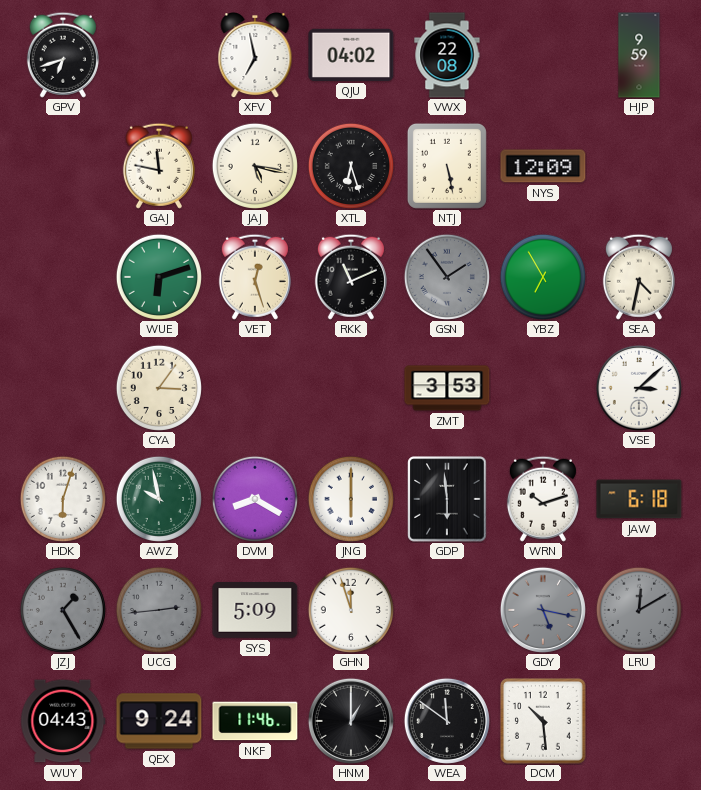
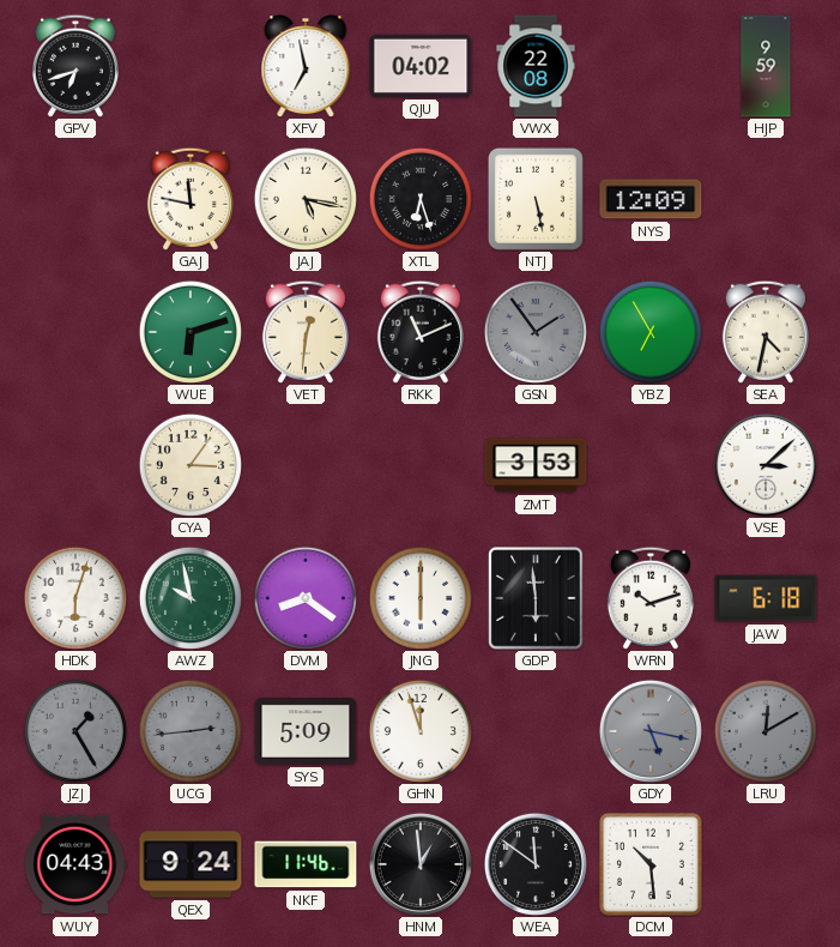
VET: 12:27 -> 12:31
DVM: 8:20 -> 8:21
HNM: 1:00 -> 12:59
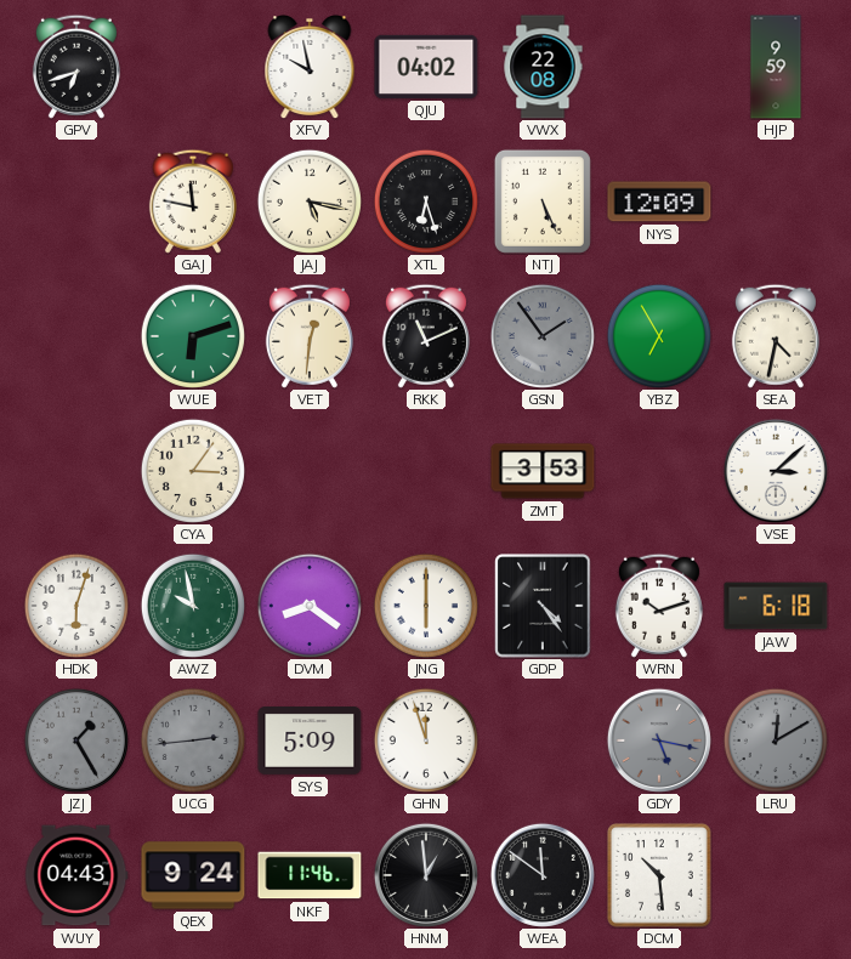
XFV: 6:58 -> 9:58
NTJ: 5:28 -> 5:26
GDP: 5:59 -> 4:24
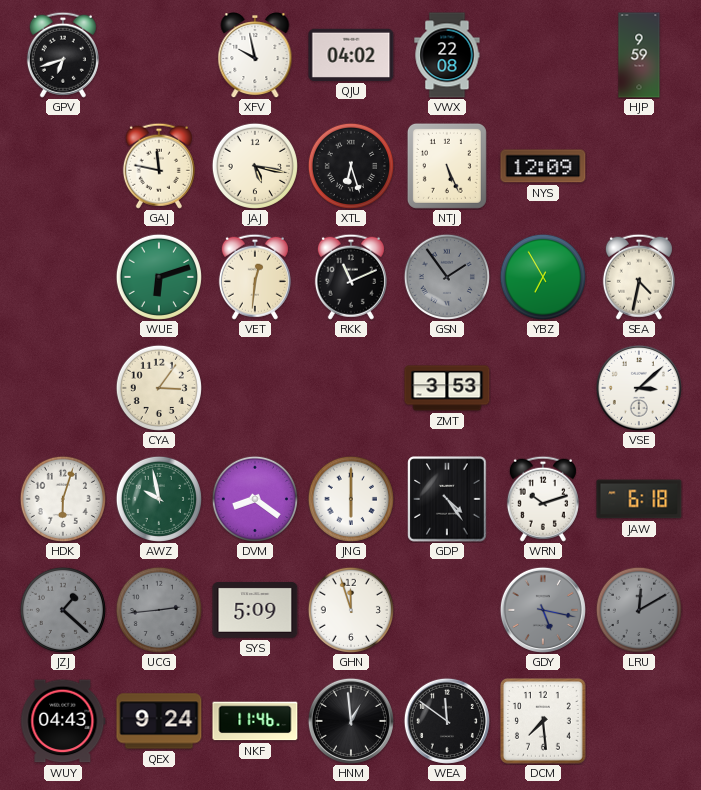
JZJ: 1:25 -> 1:22
DCM: 10:29 -> 7:29
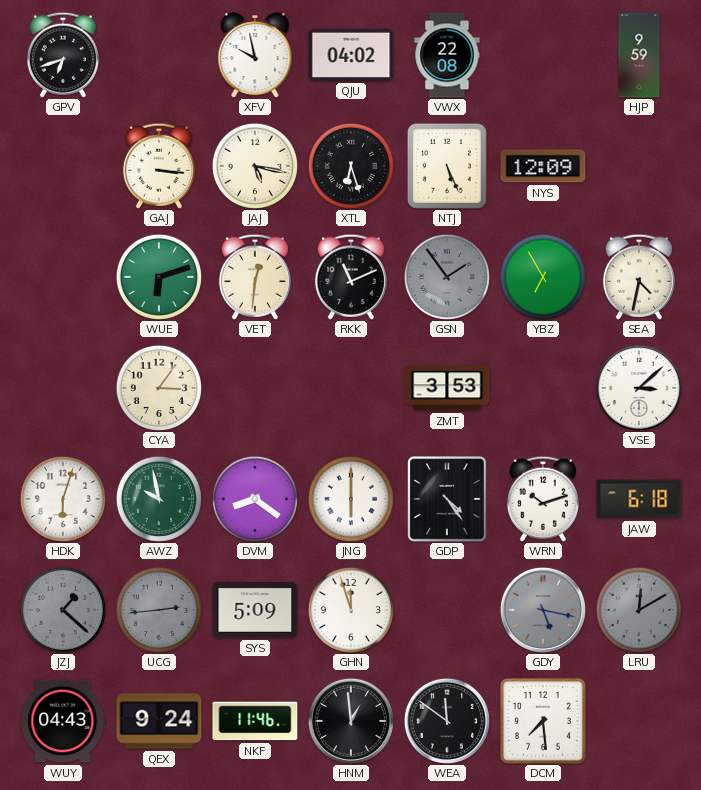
GAJ: 11:47 -> 3:16
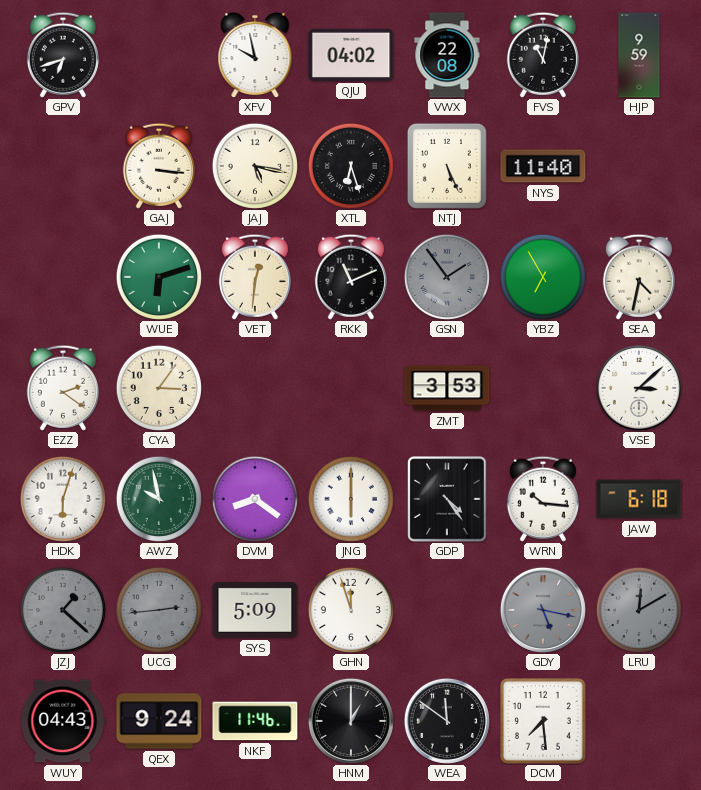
FVS: none -> 11:02
NYS: 12:09 -> 11:40
EZZ: none -> 2:21
WRN: 10:12 -> 10:16
HNM: 12:59 -> 1:00
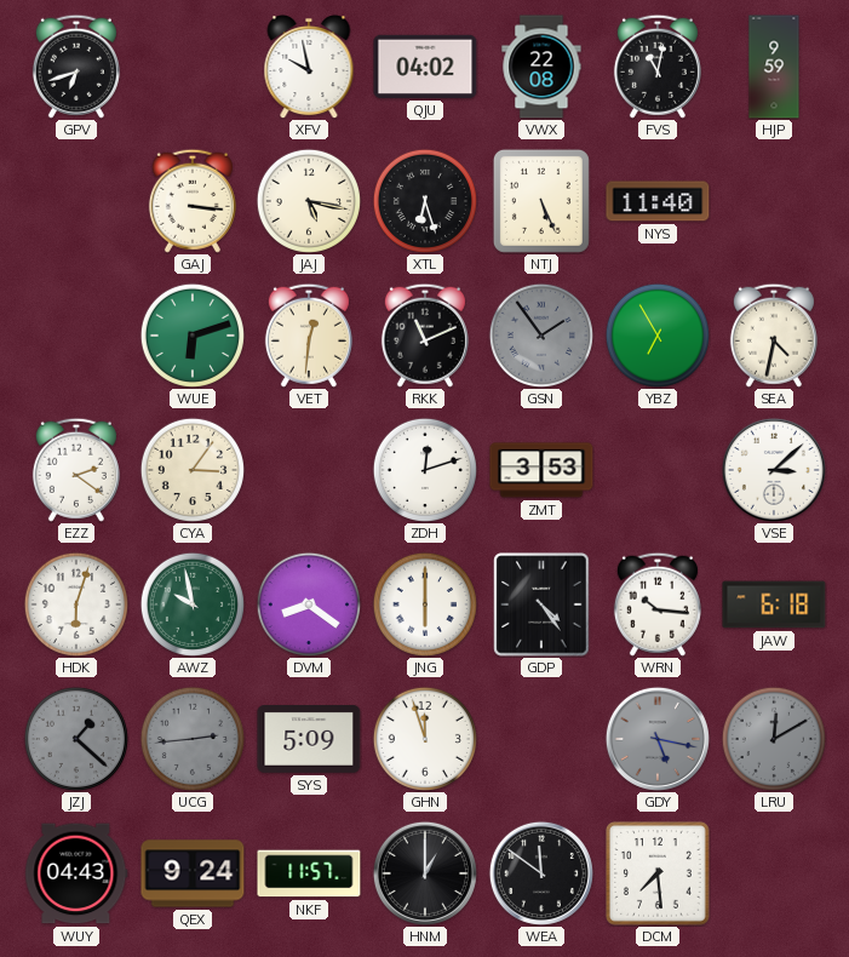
ZDH: none -> 12:12
NKF: 11:46 -> 11:57
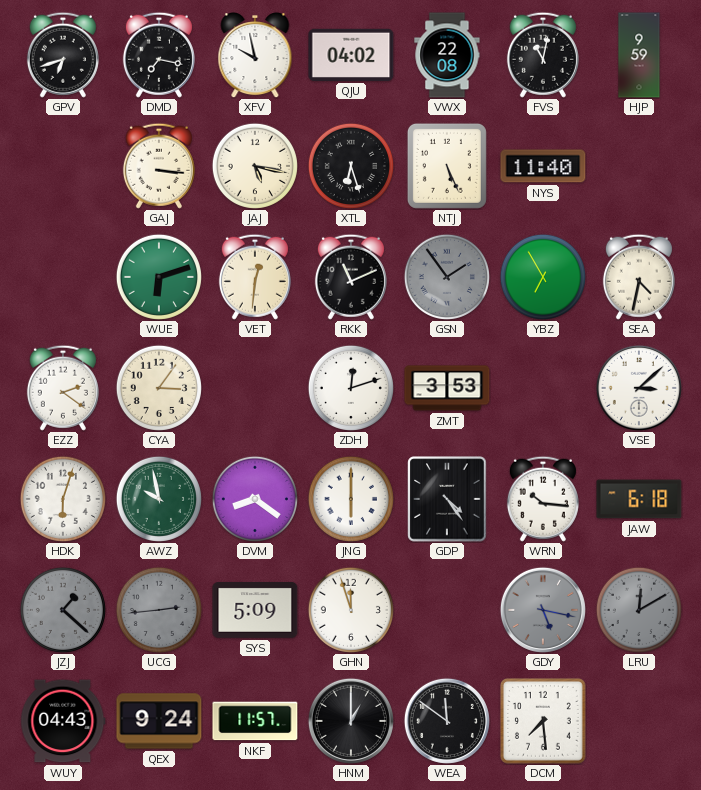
DMD: none -> 7:17
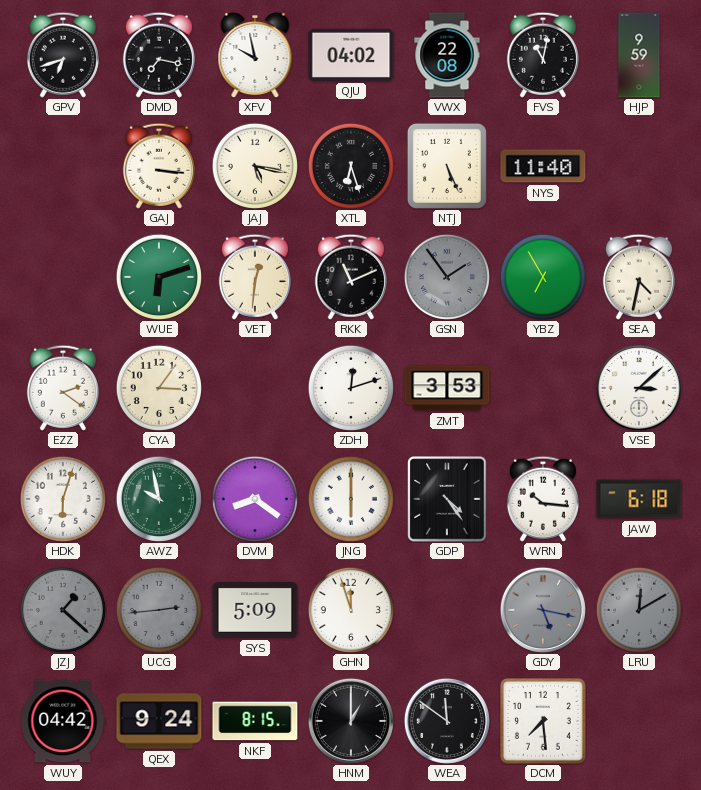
WUY: 04:43 -> 04:42
NKF: 11:57 -> 8:15
